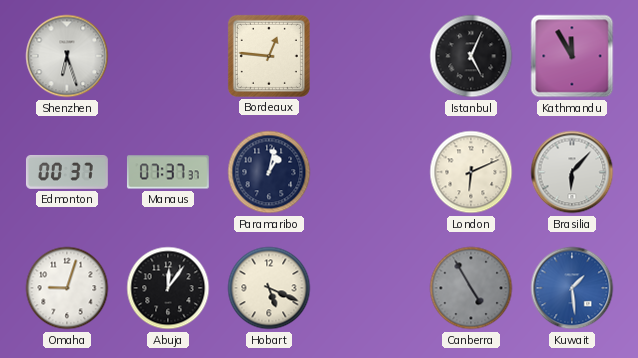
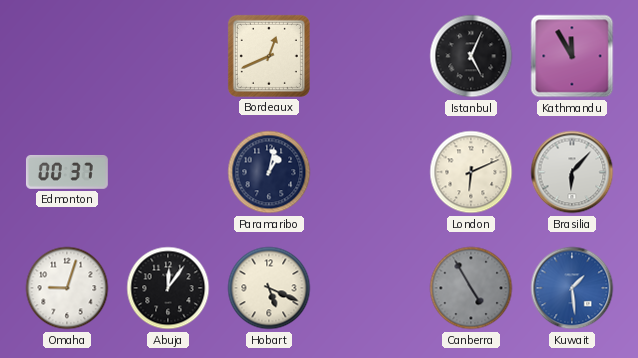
Shenzhen: 6:27 -> none
Bordeaux: 12:46 -> 12:41
Manaus: 07:37 -> none
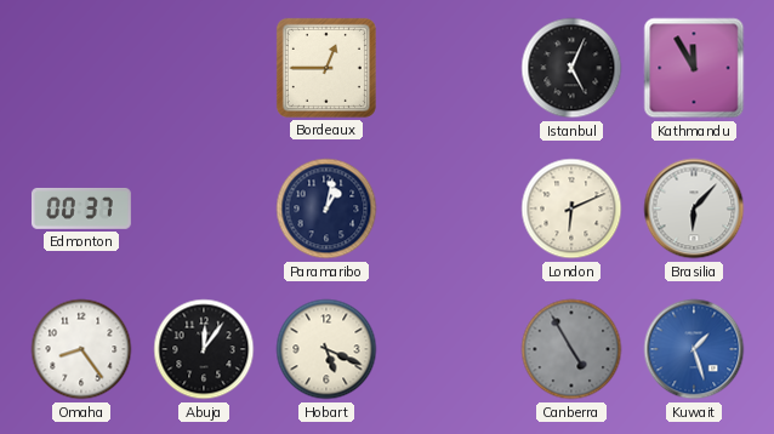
Bordeaux: 12:41 -> 12:45
Omaha: 9:03 -> 8:24
Kuwait: 1:29 -> 1:27
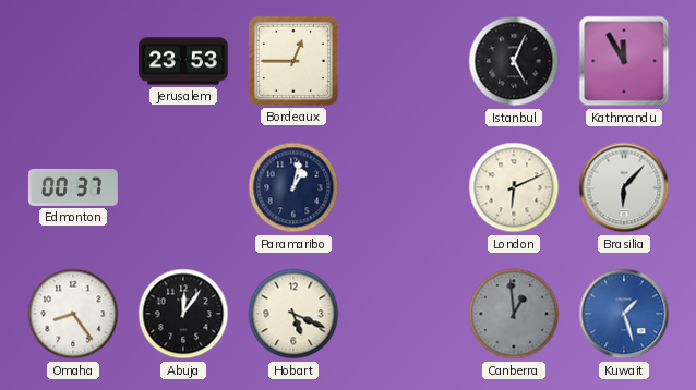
Jerusalem: none -> 23:53
Canberra: 4:55 -> 12:59
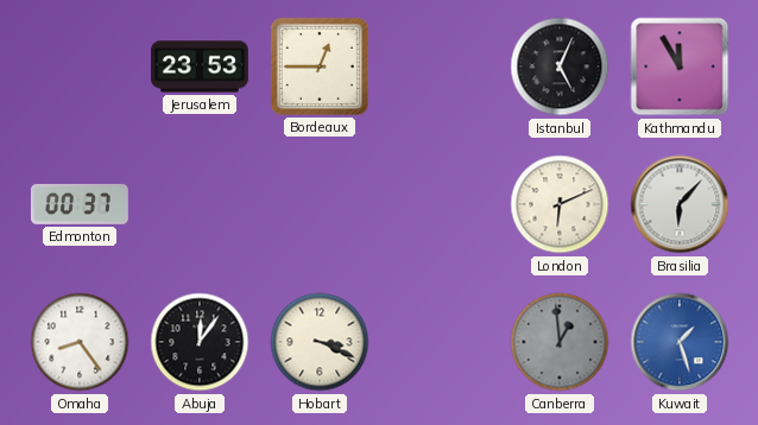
Paramaribo: 1:02 -> none
Hobart: 5:19 -> 3:19
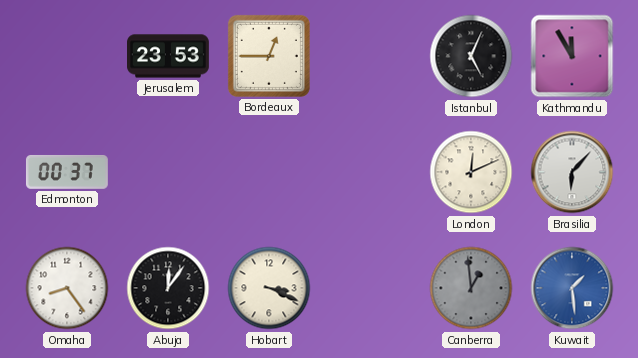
London: 6:11 -> 12:11
Kuwait: 1:27 -> 1:29
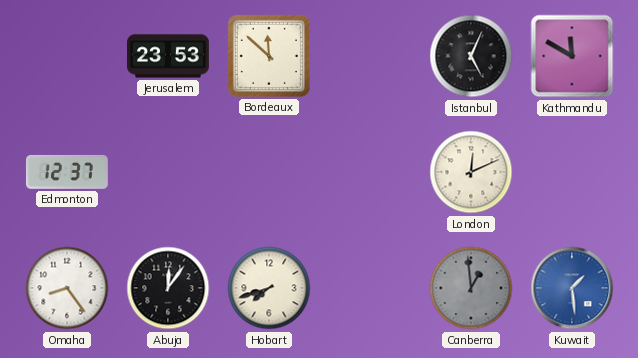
Bordeaux: 12:45 -> 11:52
Kathmandu: 11:55 -> 11:50
Edmonton: 00:37 -> 12:37
Brasilia: 6:07 -> none
Hobart: 3:19 -> 7:42
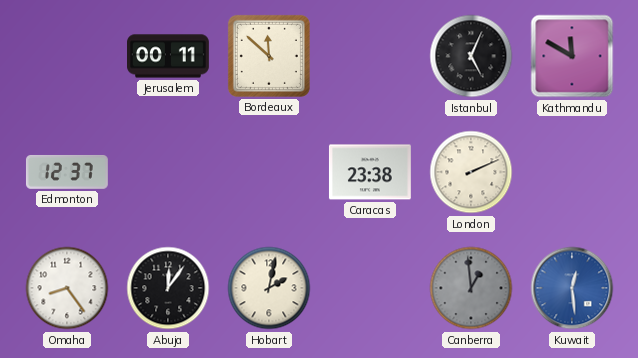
Jerusalem: 23:53 -> 00:11
Caracas: none -> 23:38
London: 12:11 -> 2:11
Hobart: 7:42 -> 2:02
Kuwait: 1:29 -> 12:29
